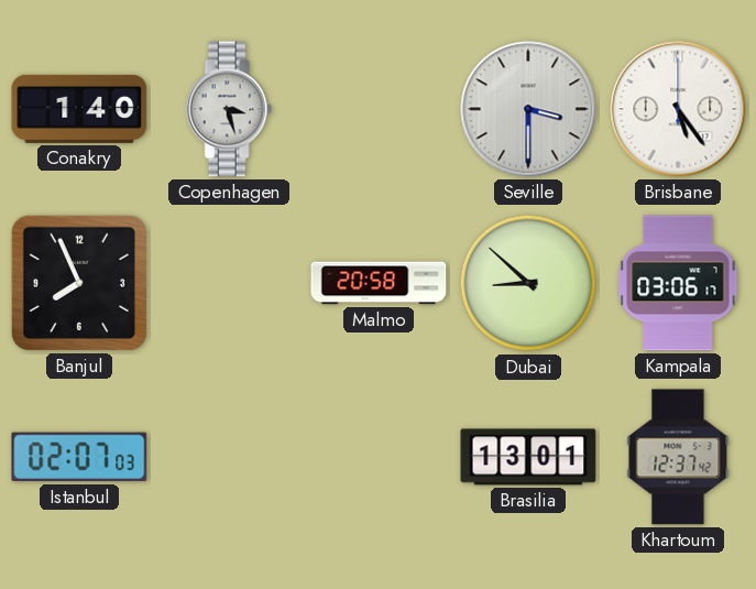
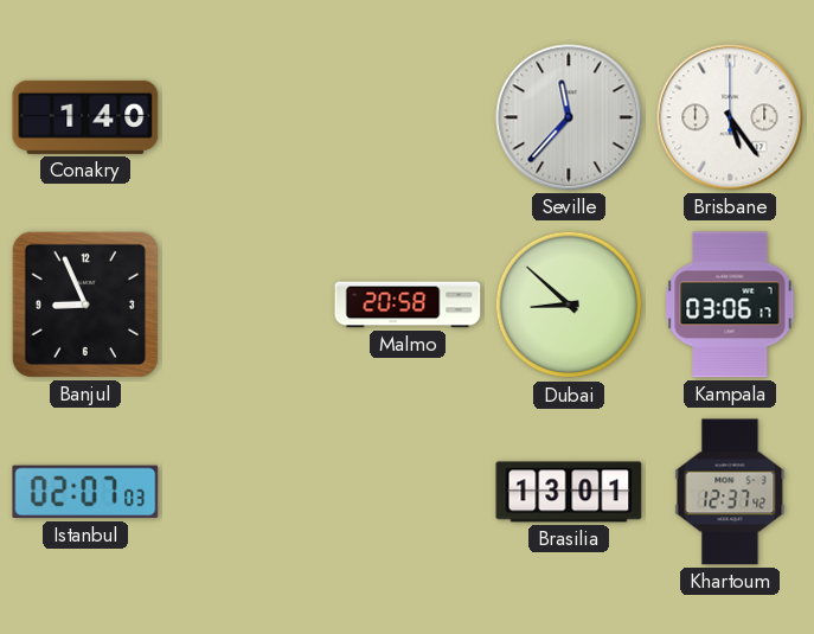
Copenhagen: 3:27 -> none
Seville: 3:30 -> 11:37
Banjul: 7:56 -> 8:56
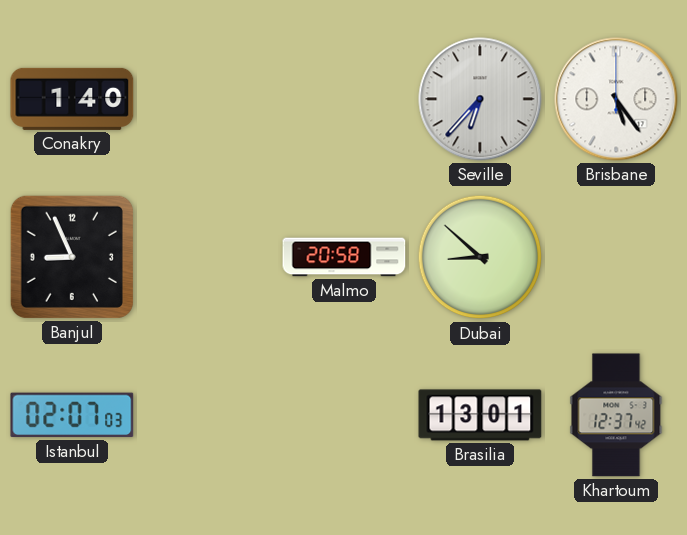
Seville: 11:37 -> 6:37
Kampala: 03:06 -> none
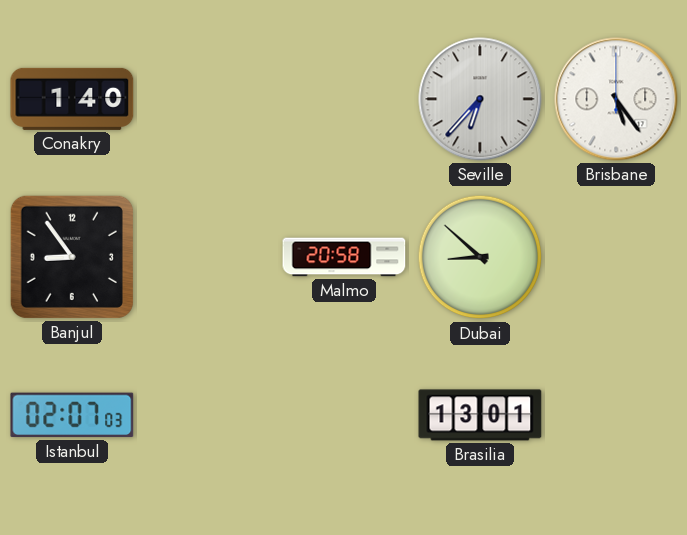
Banjul: 8:56 -> 8:54
Khartoum: 12:37 -> none
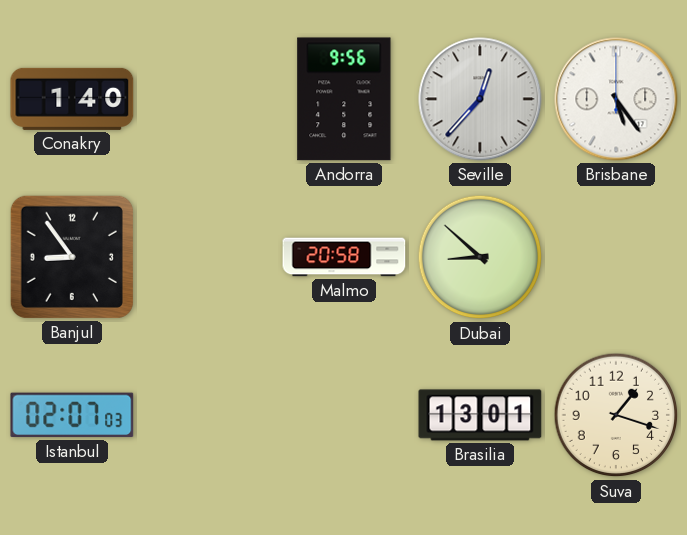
Andorra: none -> 9:56
Seville: 6:37 -> 12:37
Suva: none -> 1:18
